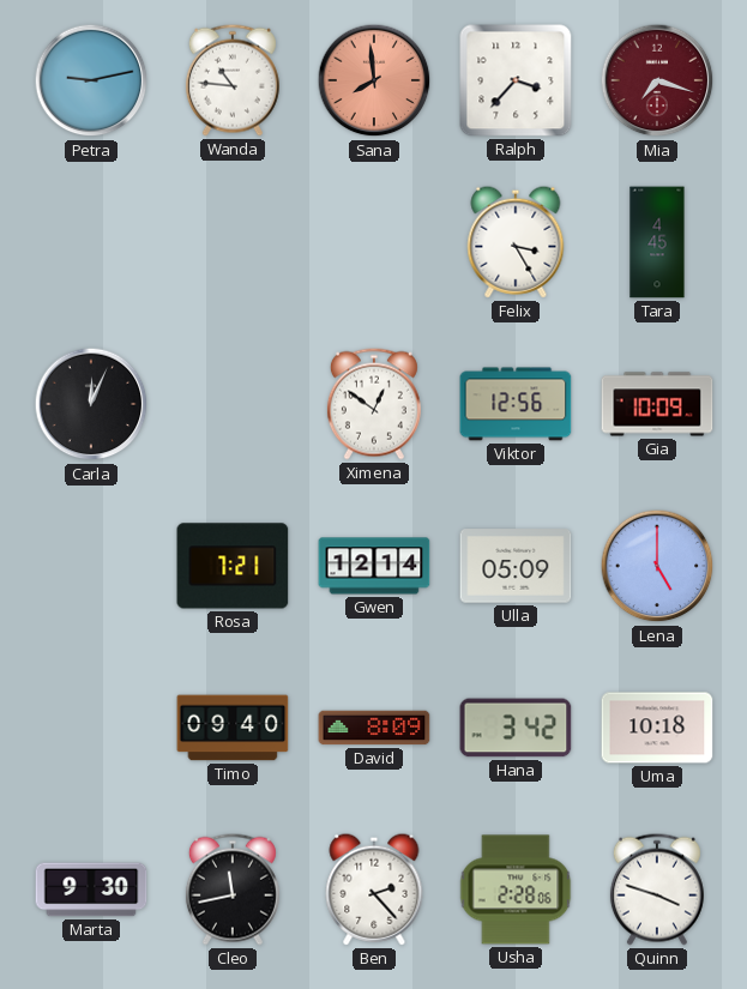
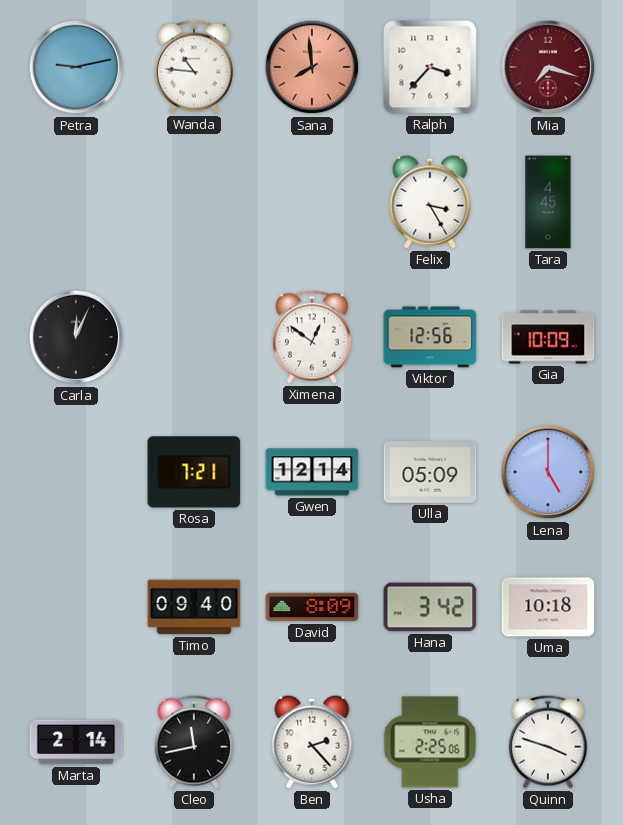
Marta: 9:30 -> 2:14
Usha: 2:28 -> 2:25
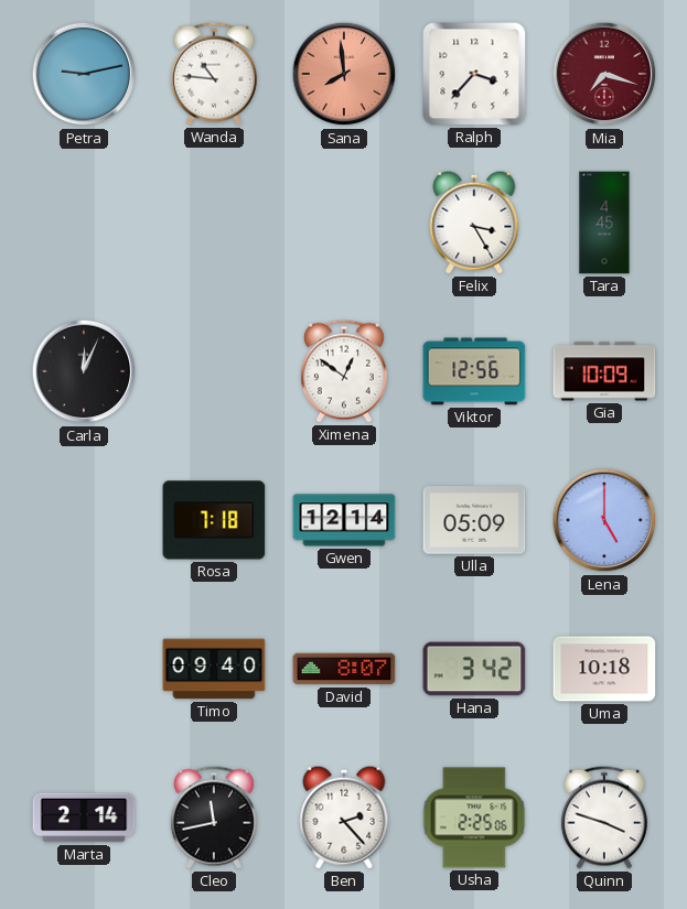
Rosa: 7:21 -> 7:18
David: 8:09 -> 8:07
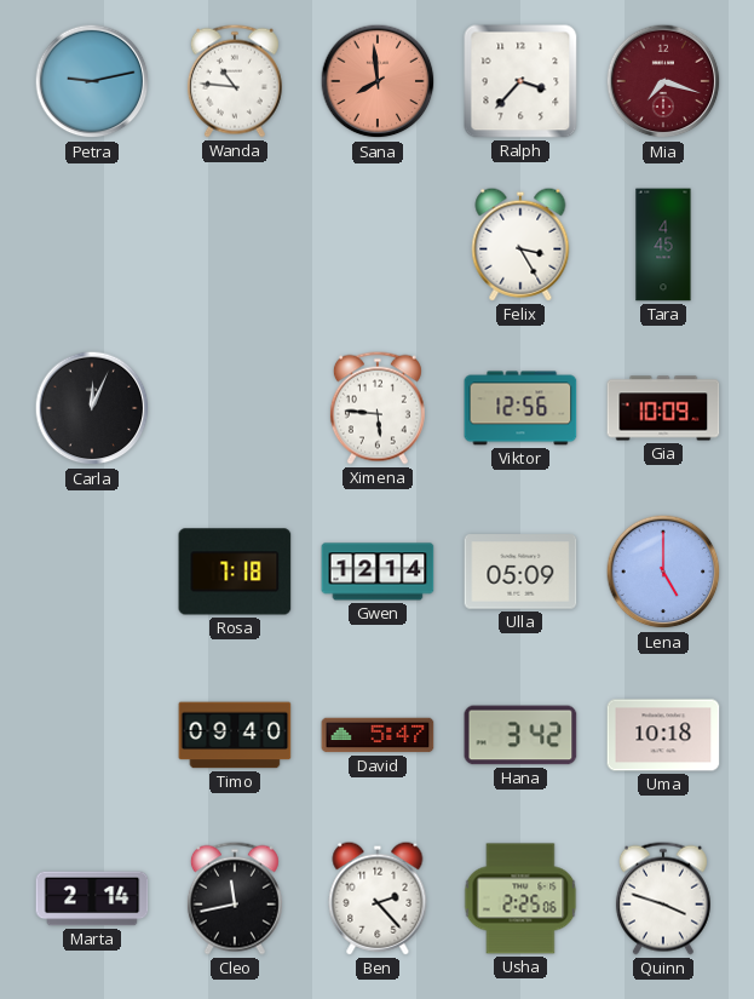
Ximena: 12:51 -> 5:46
David: 8:07 -> 5:47
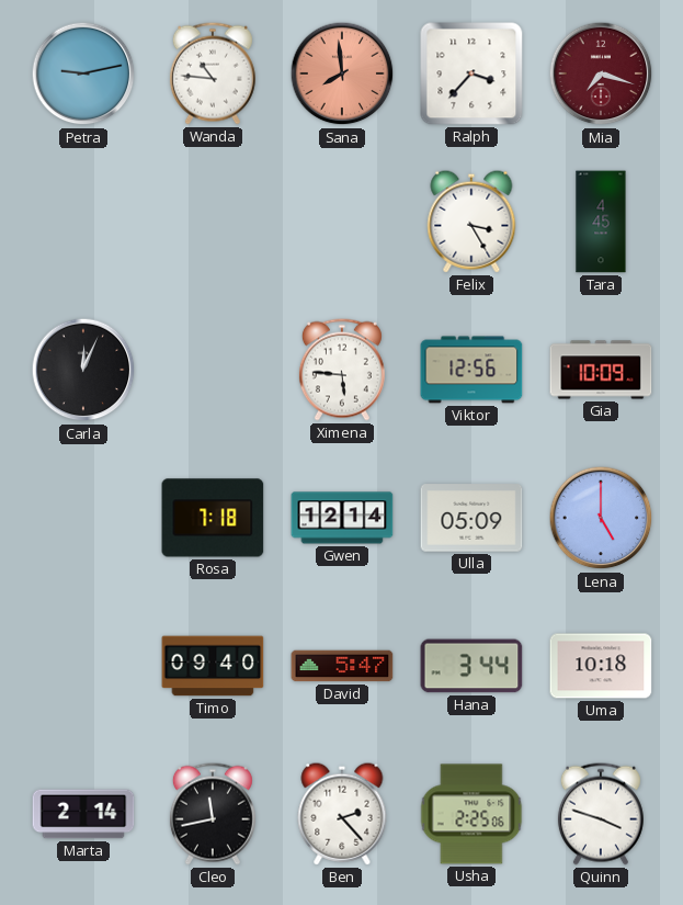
Hana: 3:42 -> 3:44
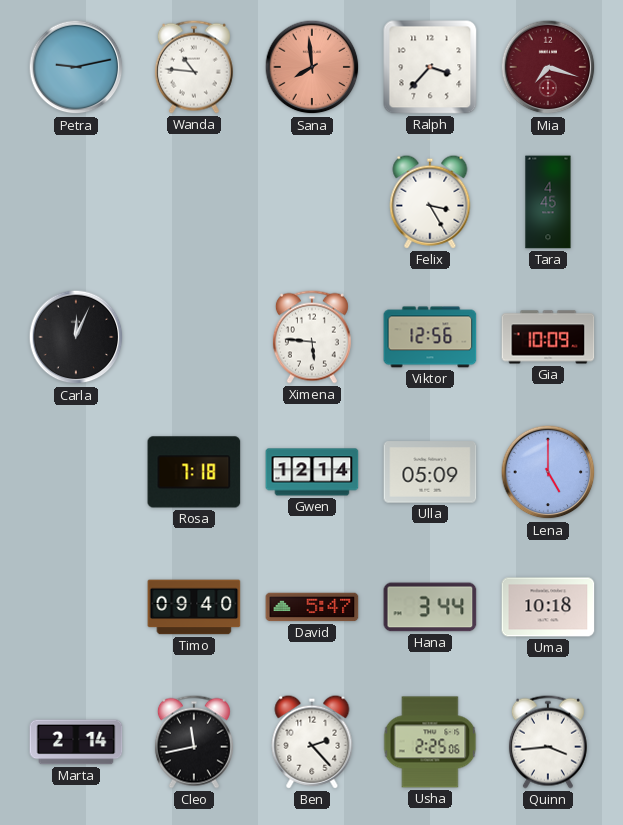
Quinn: 3:48 -> 3:44
